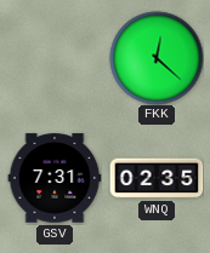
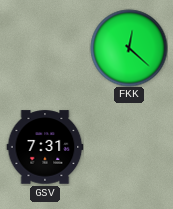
WNQ: 02:35 -> none
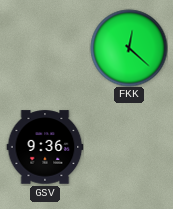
GSV: 7:31 -> 9:36
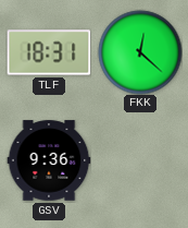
TLF: none -> 18:31
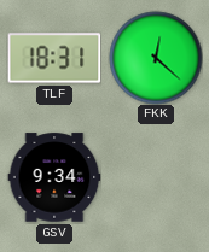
GSV: 9:36 -> 9:34
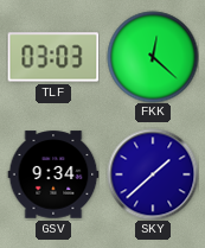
TLF: 18:31 -> 03:03
SKY: none -> 1:38
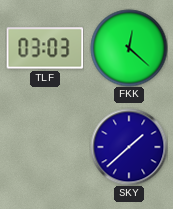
GSV: 9:34 -> none
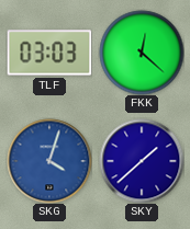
SKG: none -> 4:03
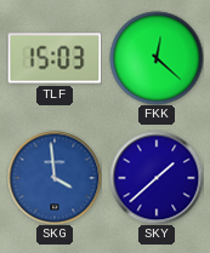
TLF: 03:03 -> 15:03
SKG: 4:03 -> 3:59
